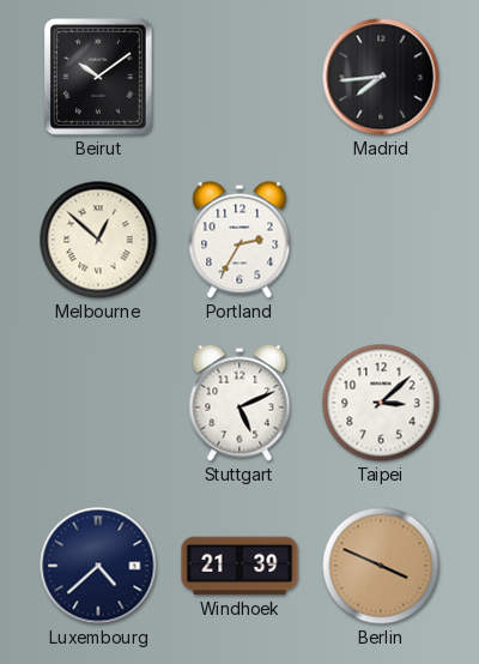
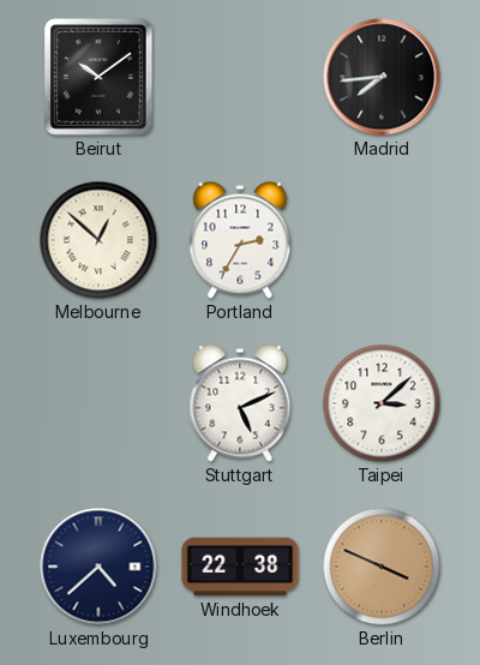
Windhoek: 21:39 -> 22:38
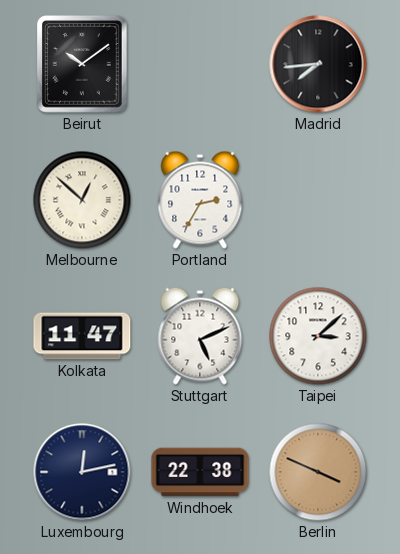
Kolkata: none -> 11:47
Luxembourg: 4:38 -> 12:13
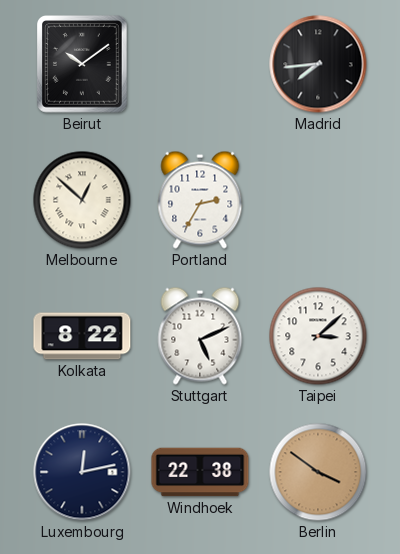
Kolkata: 11:47 -> 8:22
Berlin: 3:49 -> 3:51
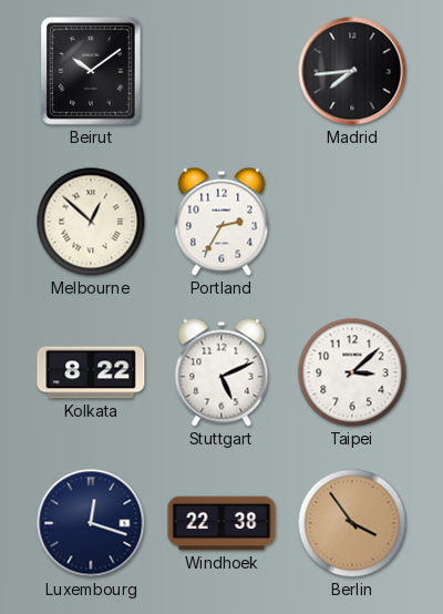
Luxembourg: 12:13 -> 12:18
Berlin: 3:51 -> 3:54
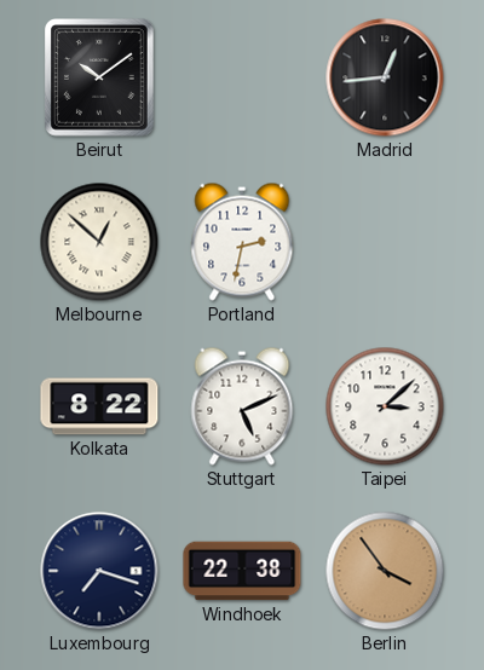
Madrid: 7:44 -> 12:44
Portland: 2:35 -> 2:32
Luxembourg: 12:18 -> 7:18
